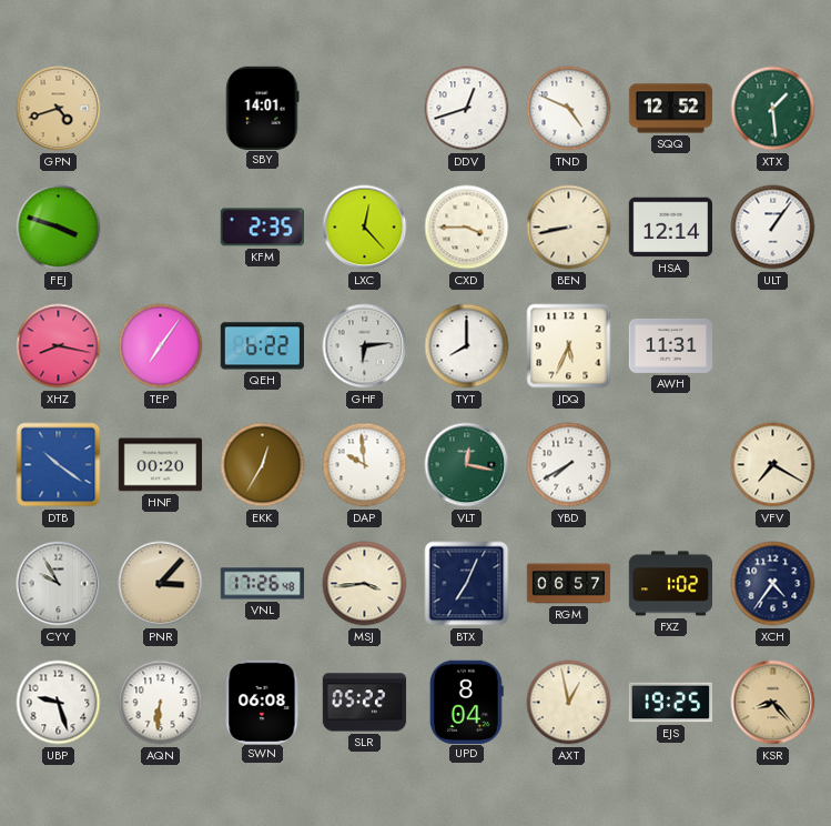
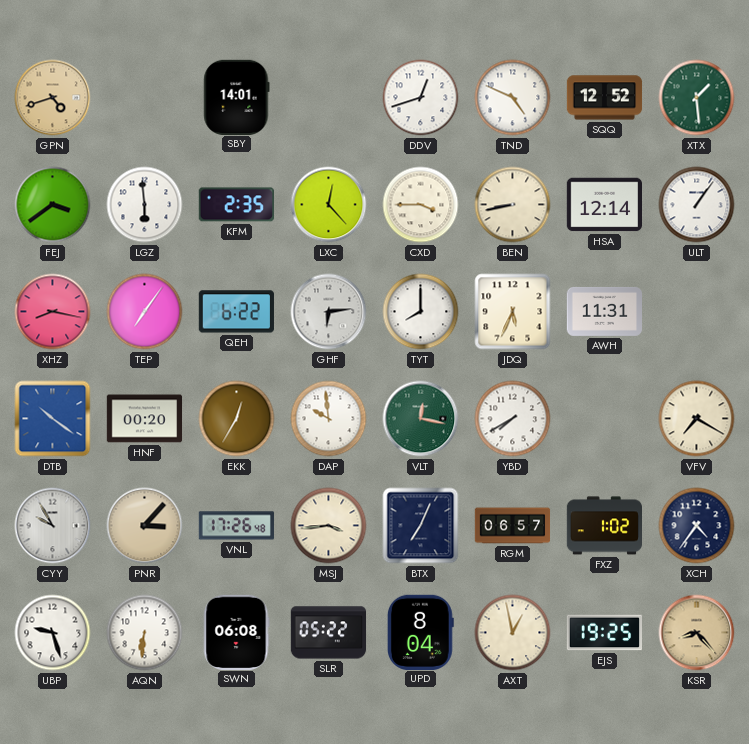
FEJ: 3:48 -> 3:39
LGZ: none -> 5:59
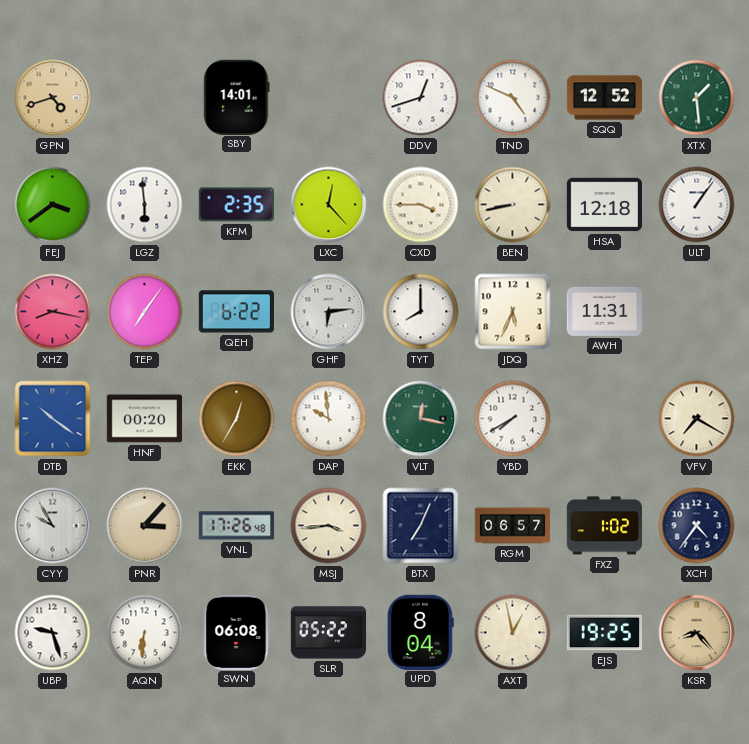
HSA: 12:14 -> 12:18
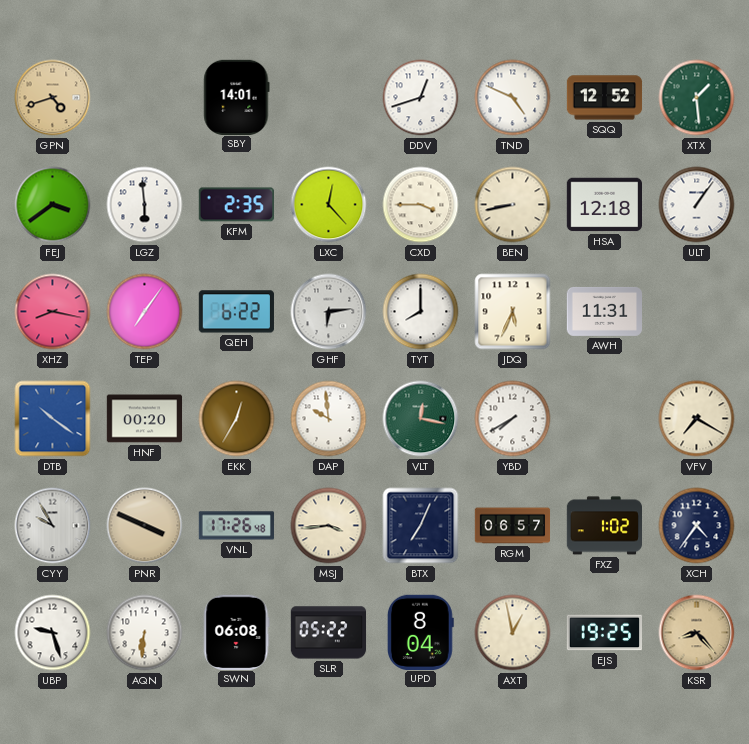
PNR: 3:07 -> 3:49
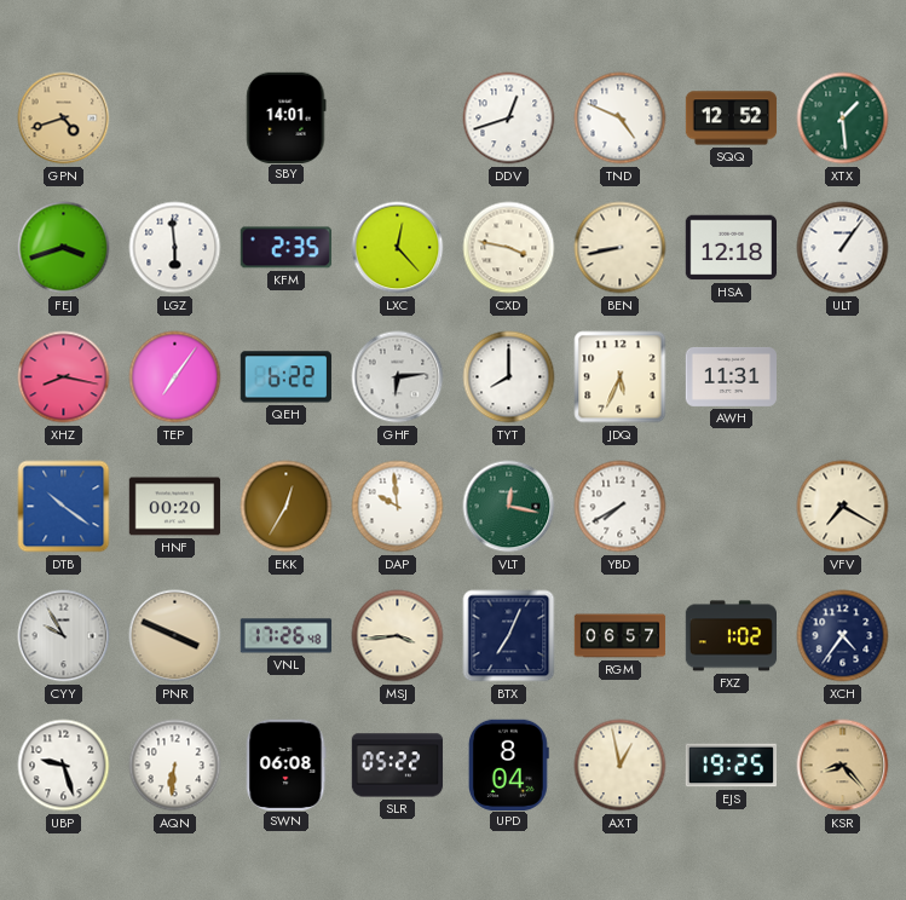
FEJ: 3:39 -> 3:42
CXD: 3:45 -> 3:47
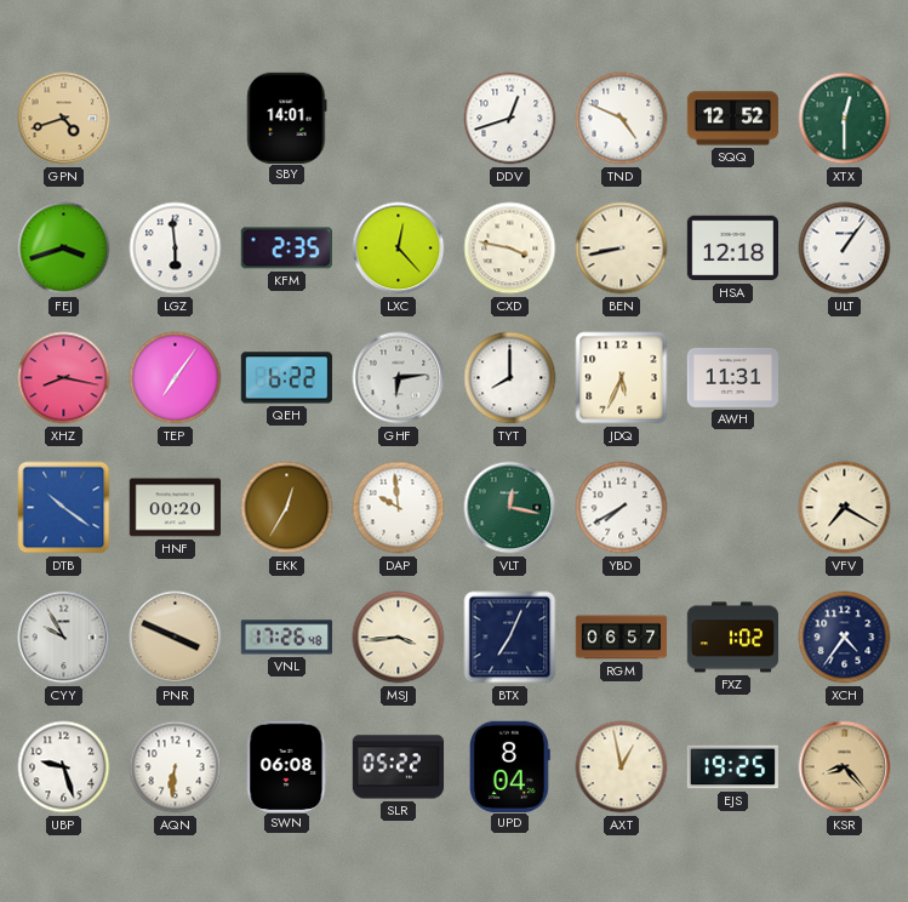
XTX: 1:29 -> 12:30
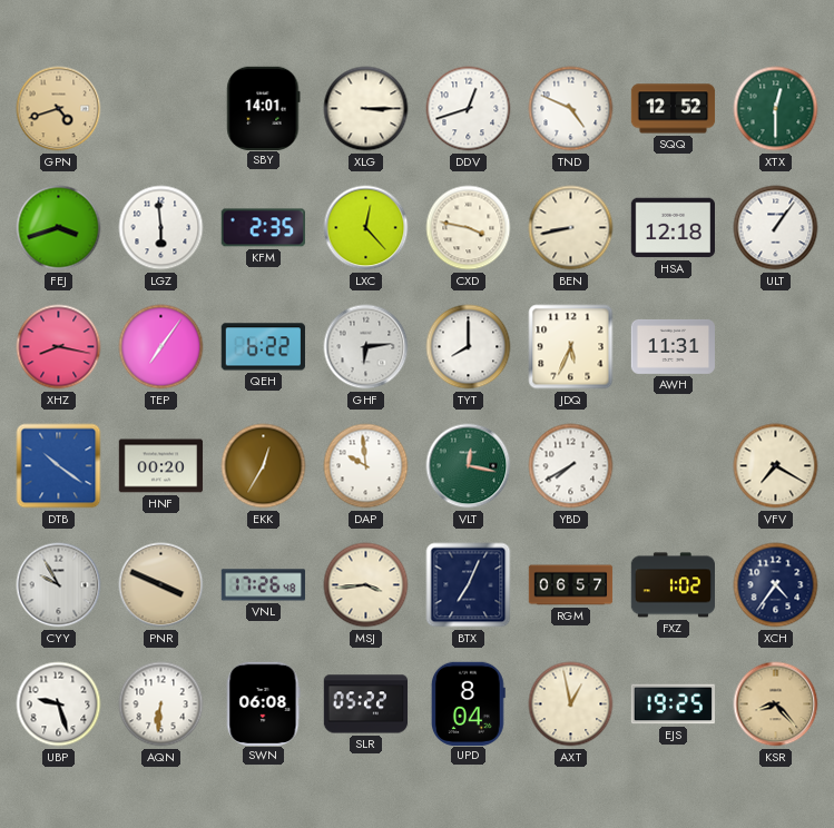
XLG: none -> 3:15
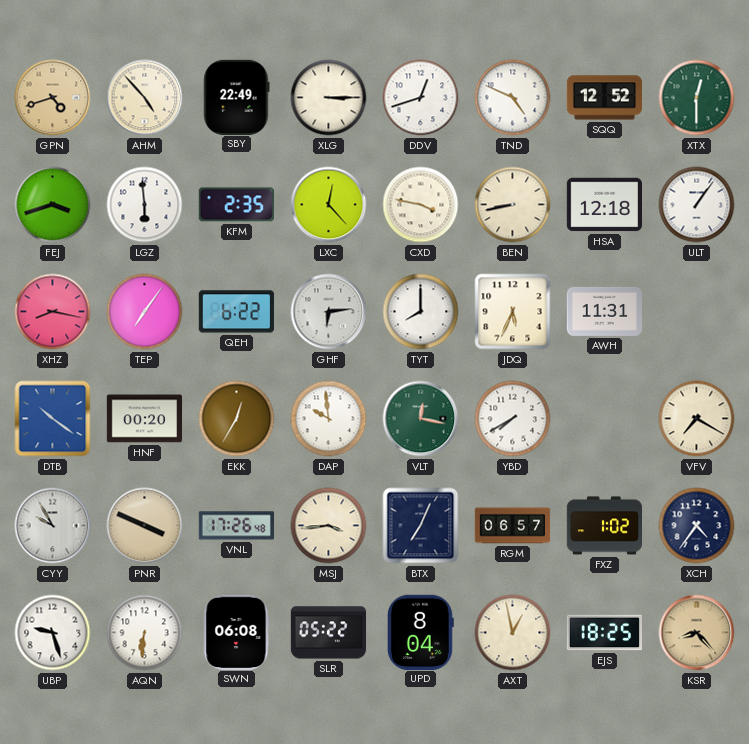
AHM: none -> 4:53
SBY: 14:01 -> 22:49
EJS: 19:25 -> 18:25
